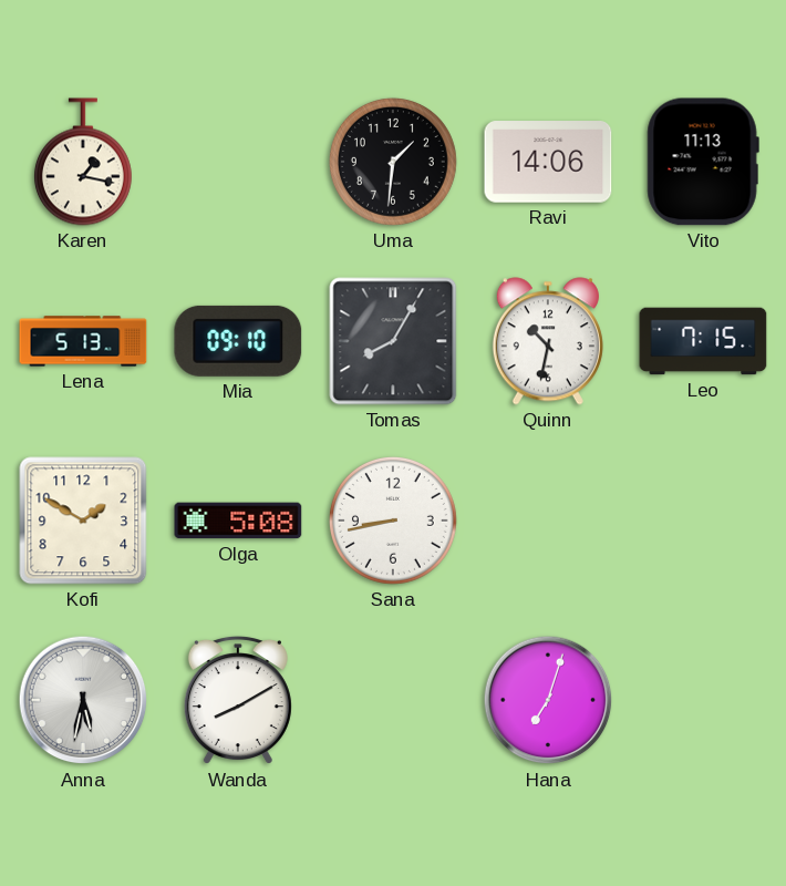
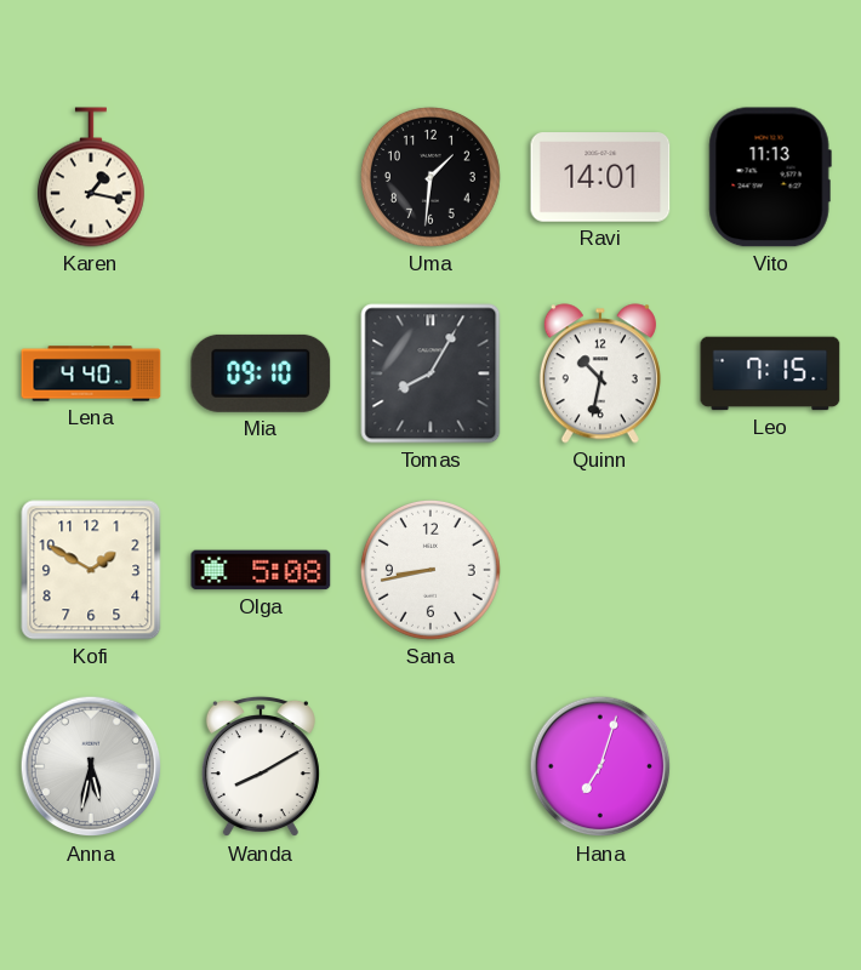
Ravi: 14:06 -> 14:01
Lena: 5:13 -> 4:40
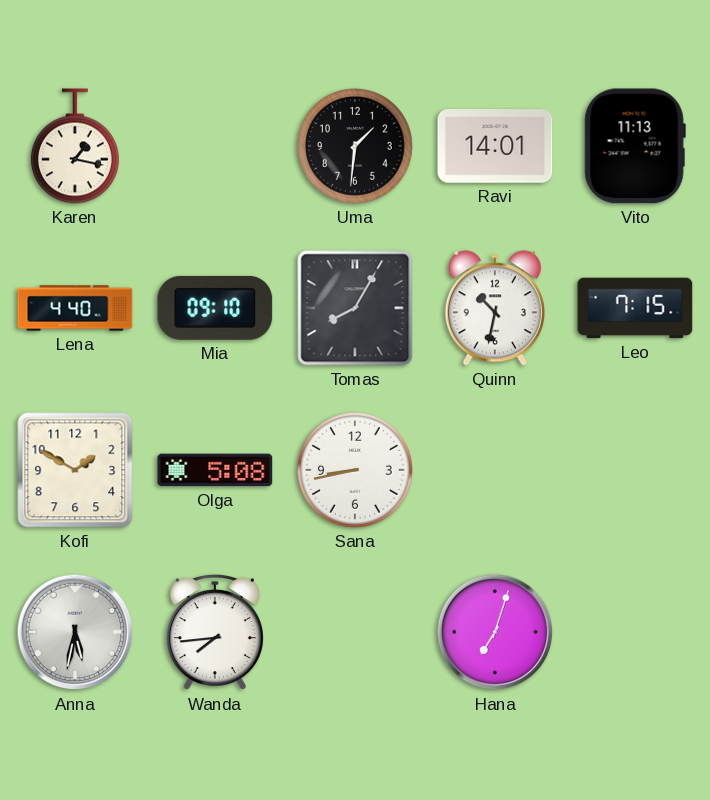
Wanda: 8:10 -> 7:44
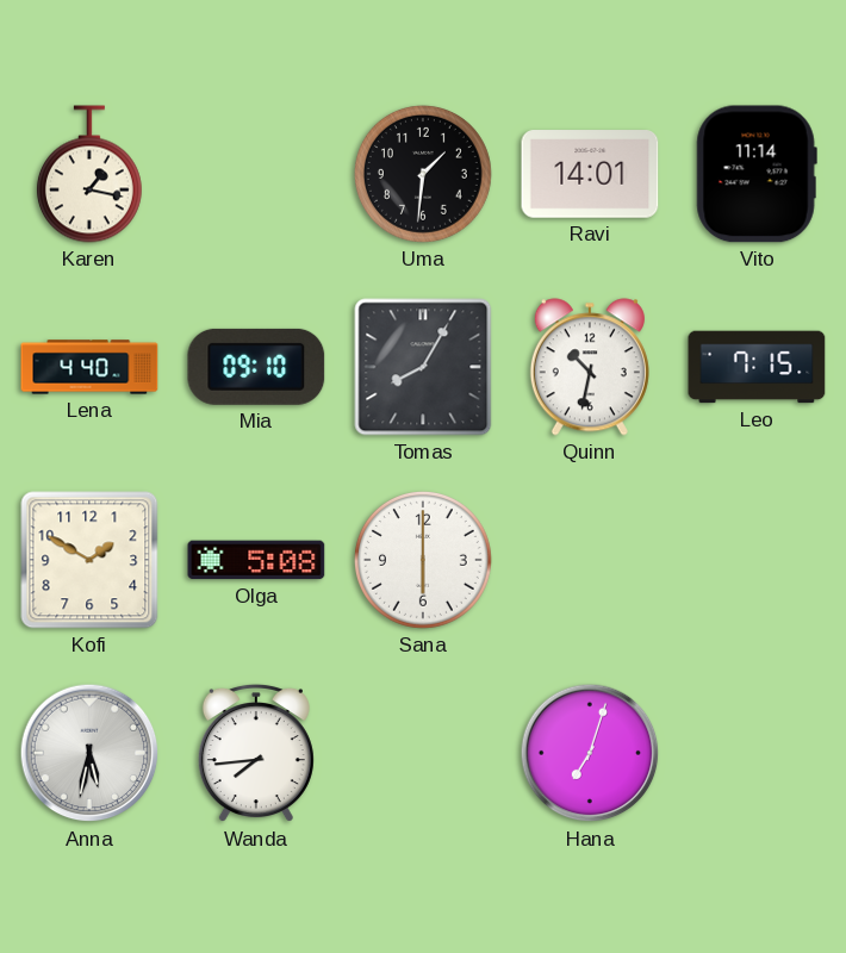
Vito: 11:13 -> 11:14
Sana: 8:43 -> 6:00
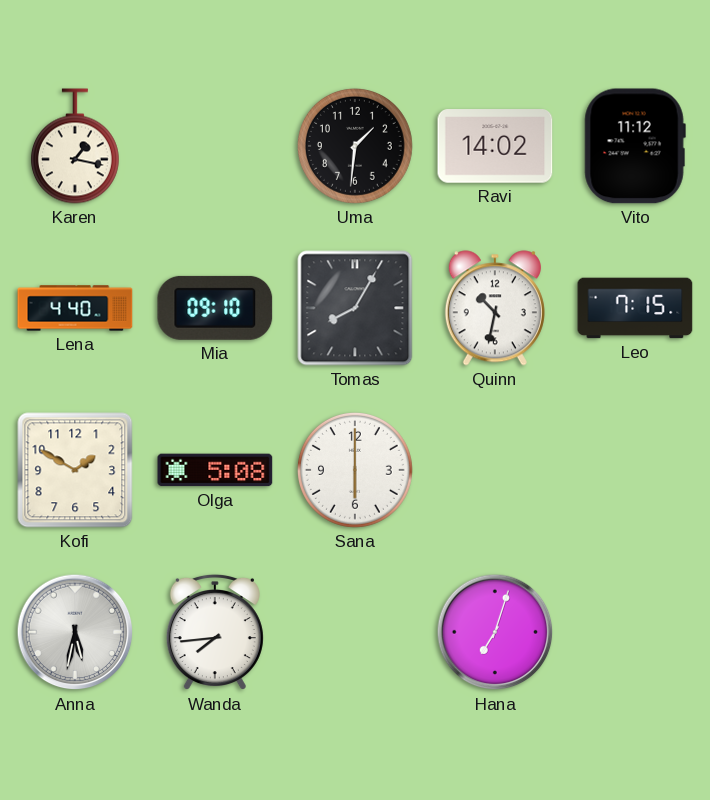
Ravi: 14:01 -> 14:02
Vito: 11:14 -> 11:12
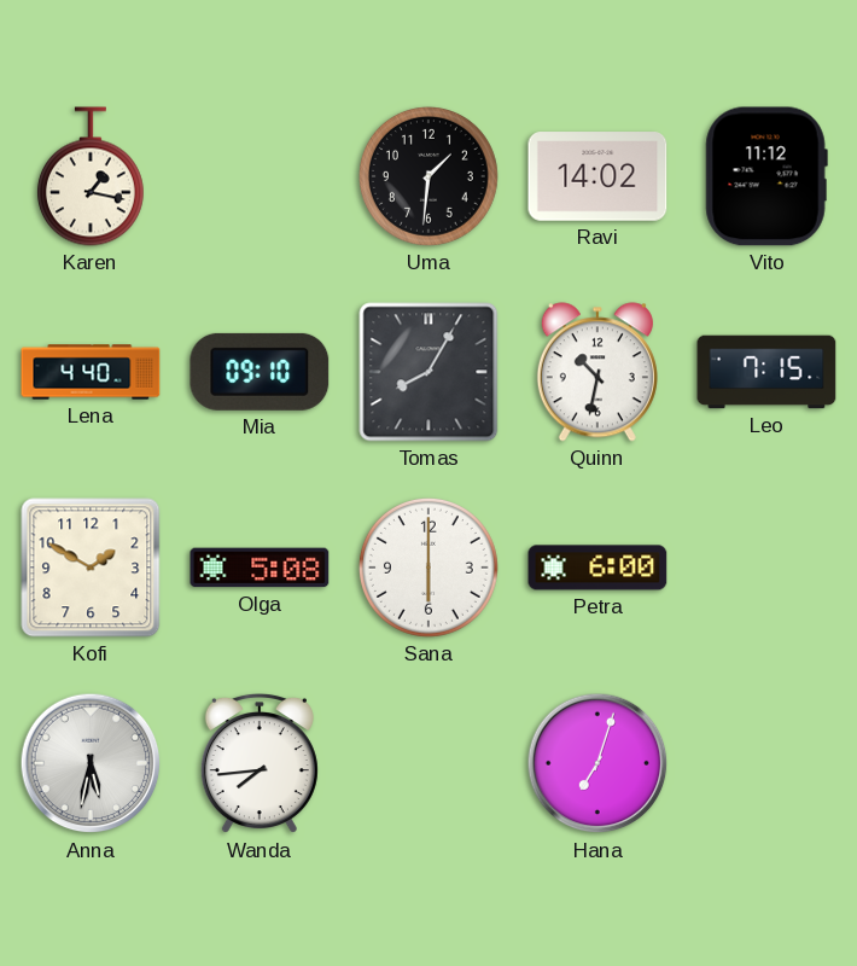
Petra: none -> 6:00
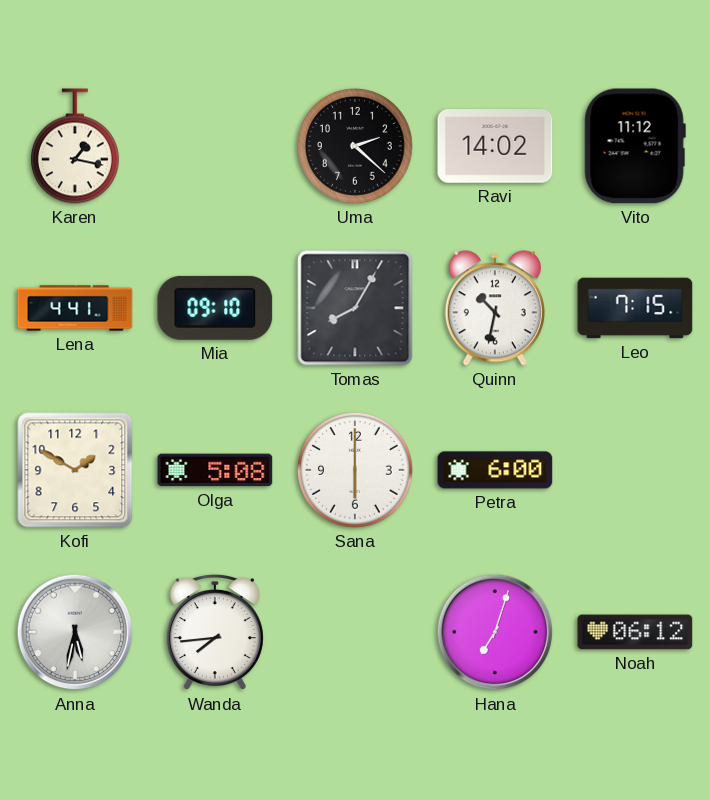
Uma: 1:31 -> 2:22
Lena: 4:40 -> 4:41
Noah: none -> 06:12
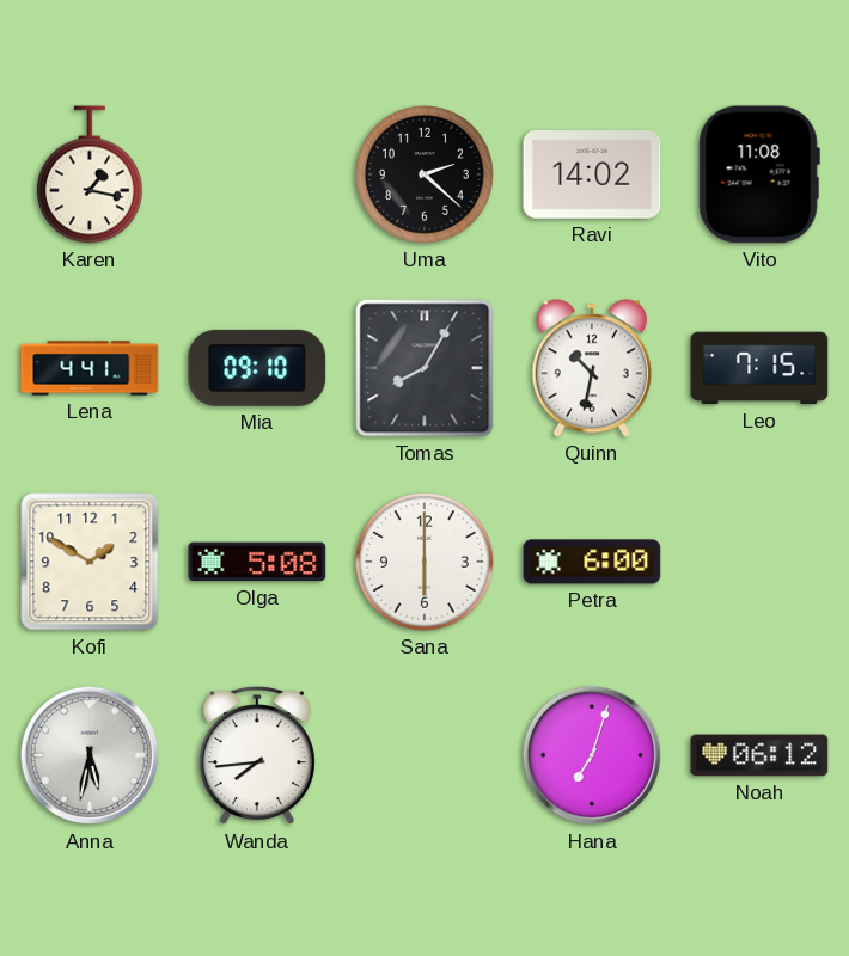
Vito: 11:12 -> 11:08
